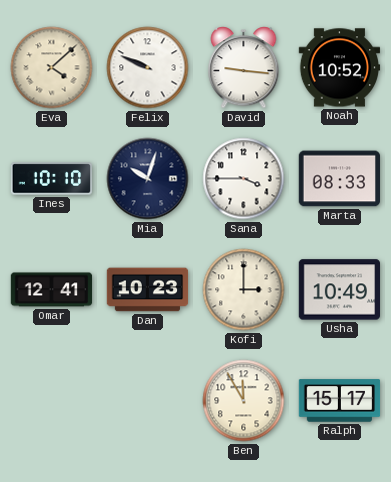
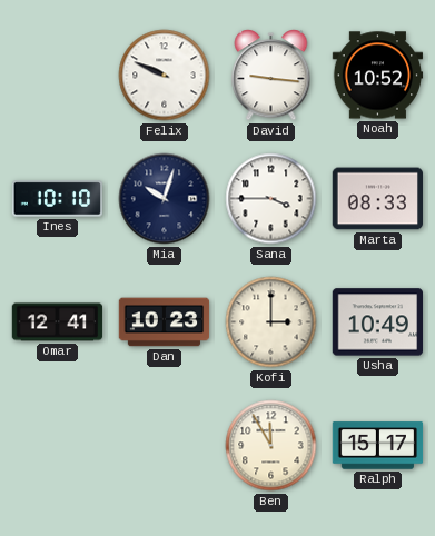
Eva: 4:08 -> none
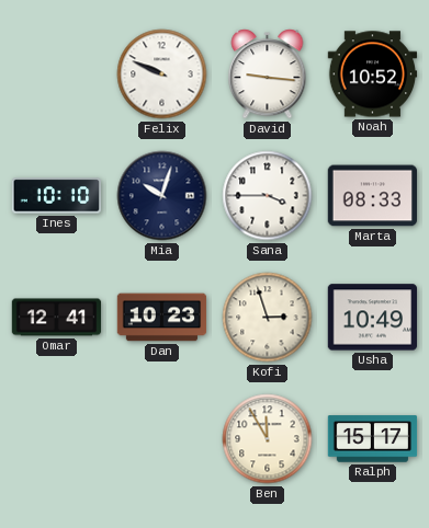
Kofi: 3:00 -> 2:57
